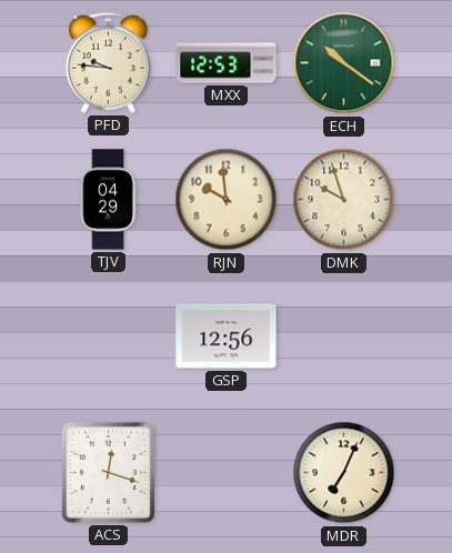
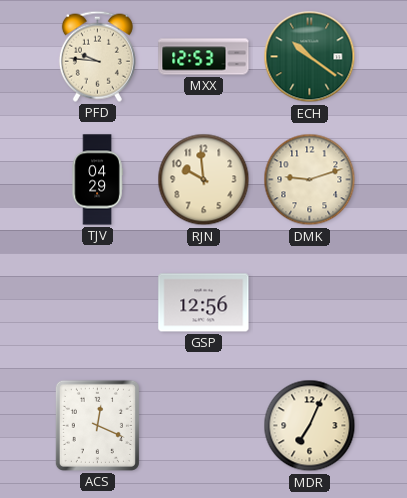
DMK: 9:57 -> 9:12
ACS: 12:18 -> 12:19
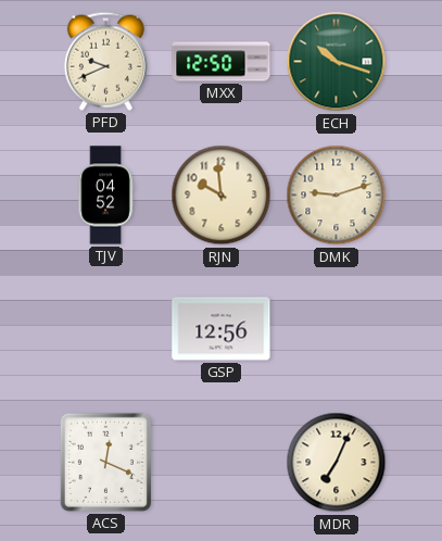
PFD: 9:46 -> 9:41
MXX: 12:53 -> 12:50
ECH: 10:21 -> 10:18
TJV: 04:29 -> 04:52
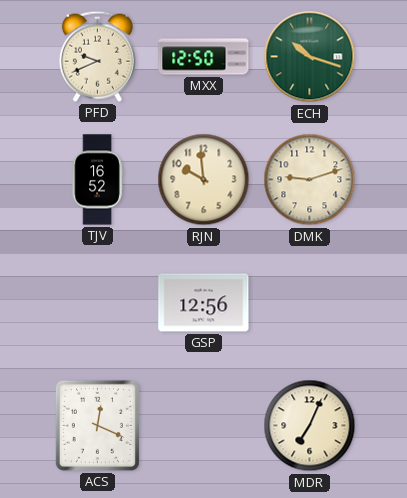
TJV: 04:52 -> 16:52
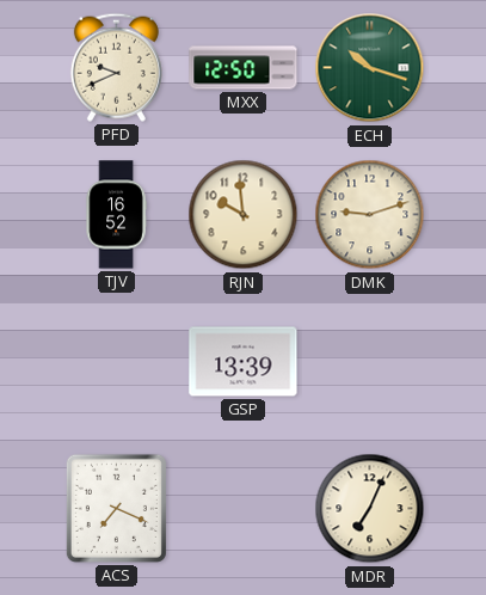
GSP: 12:56 -> 13:39
ACS: 12:19 -> 7:19
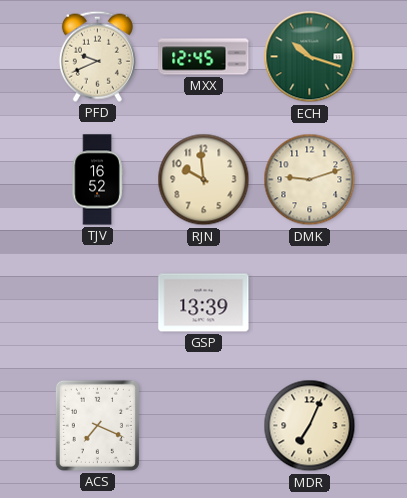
MXX: 12:50 -> 12:45
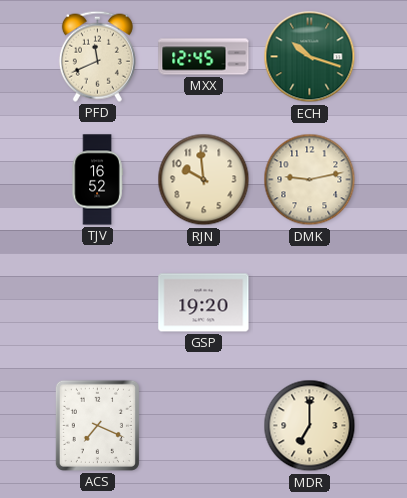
PFD: 9:41 -> 11:41
DMK: 9:12 -> 9:13
GSP: 13:39 -> 19:20
MDR: 7:04 -> 7:00
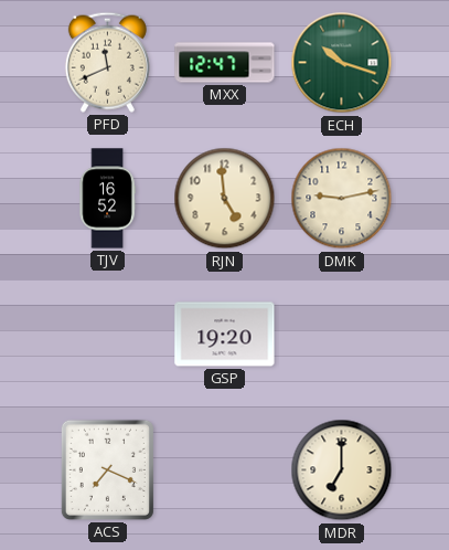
MXX: 12:45 -> 12:47
RJN: 9:59 -> 4:59
